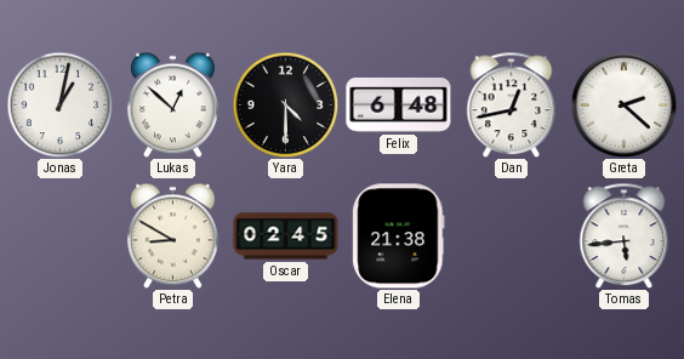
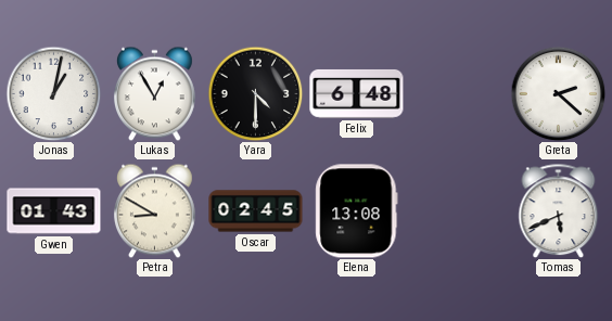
Lukas: 12:52 -> 12:55
Dan: 12:43 -> none
Gwen: none -> 01:43
Elena: 21:38 -> 13:08
Tomas: 5:44 -> 5:41
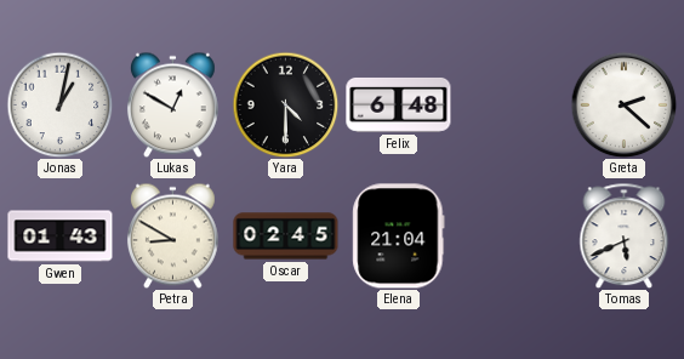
Lukas: 12:55 -> 12:50
Elena: 13:08 -> 21:04
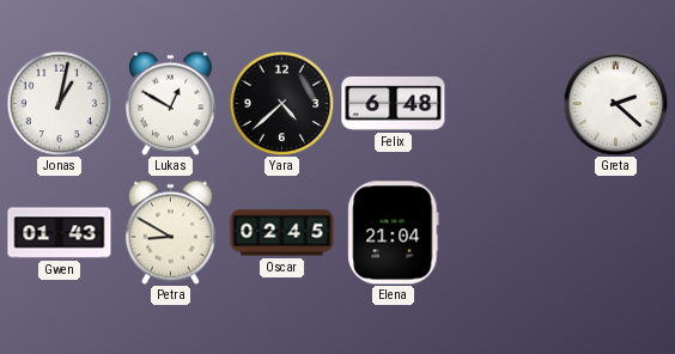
Yara: 4:30 -> 4:38
Tomas: 5:41 -> none
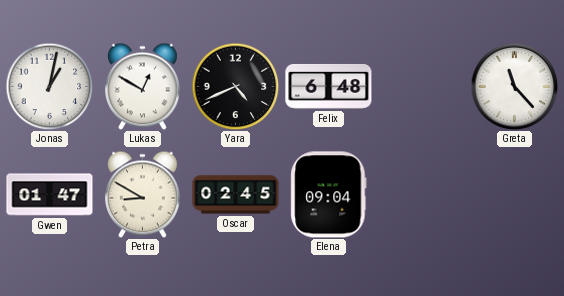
Yara: 4:38 -> 4:41
Greta: 2:22 -> 11:23
Gwen: 01:43 -> 01:47
Elena: 21:04 -> 09:04
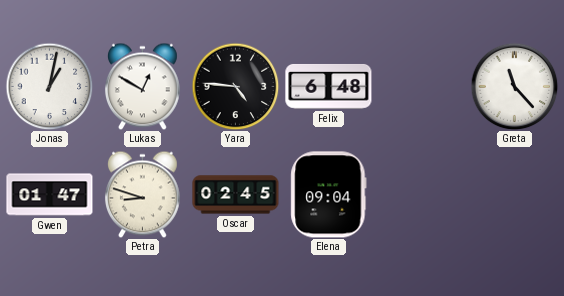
Yara: 4:41 -> 4:46
Petra: 8:50 -> 8:48
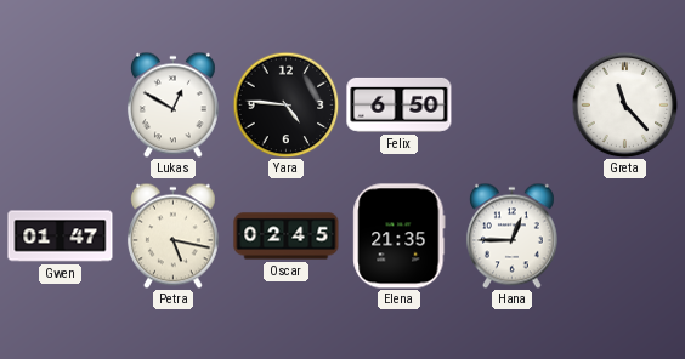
Jonas: 1:02 -> none
Felix: 6:48 -> 6:50
Petra: 8:48 -> 5:17
Elena: 09:04 -> 21:35
Hana: none -> 12:45
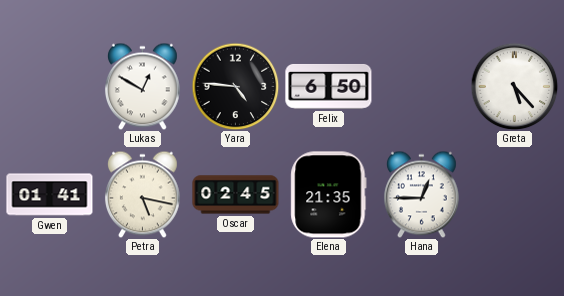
Greta: 11:23 -> 5:23
Gwen: 01:47 -> 01:41
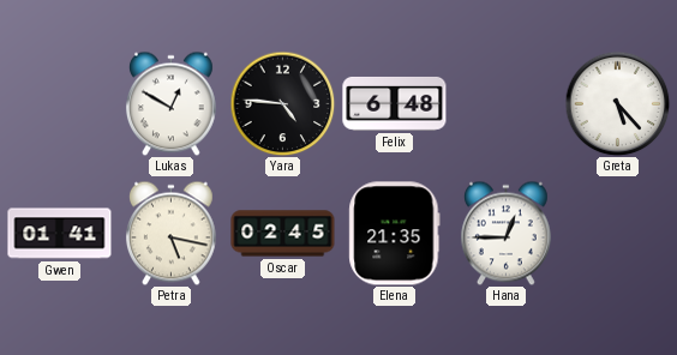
Felix: 6:50 -> 6:48
